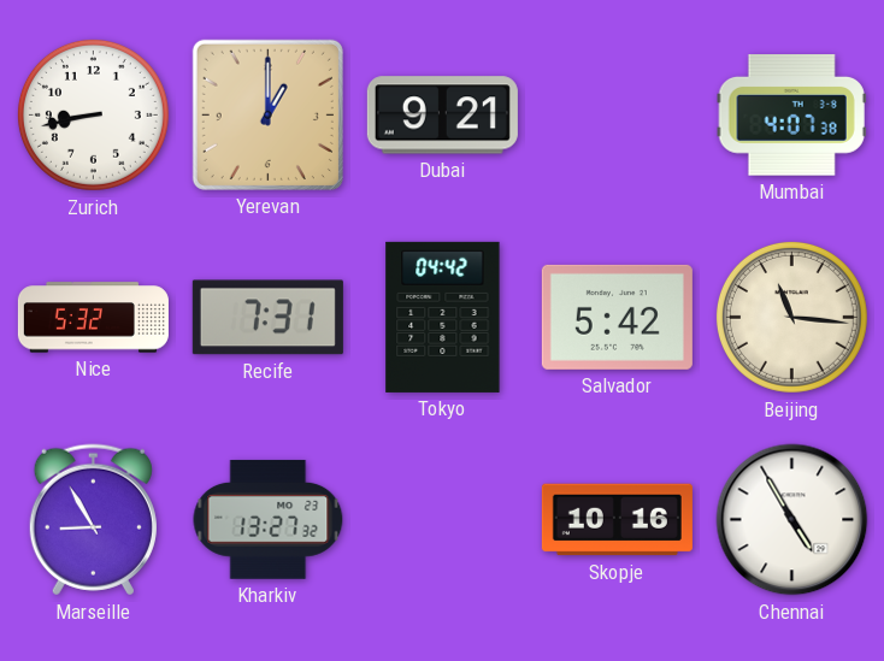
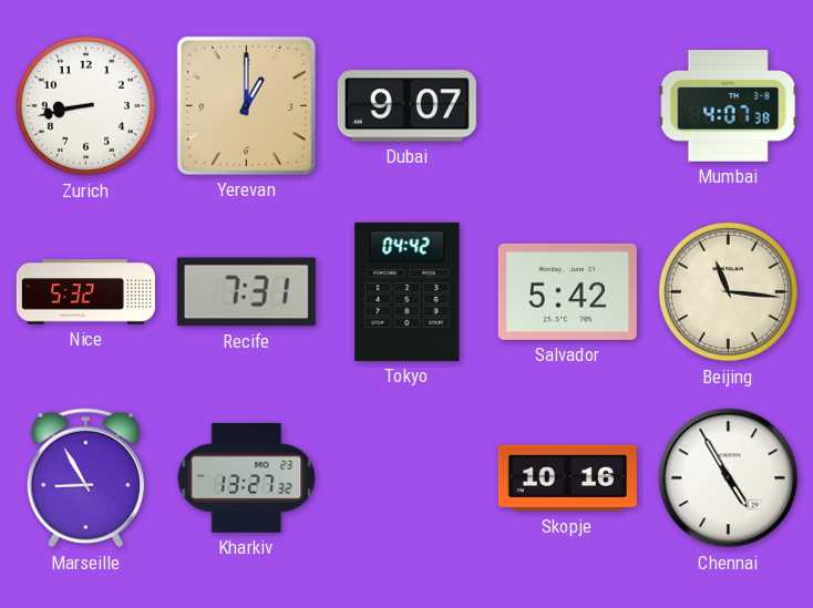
Dubai: 9:21 -> 9:07
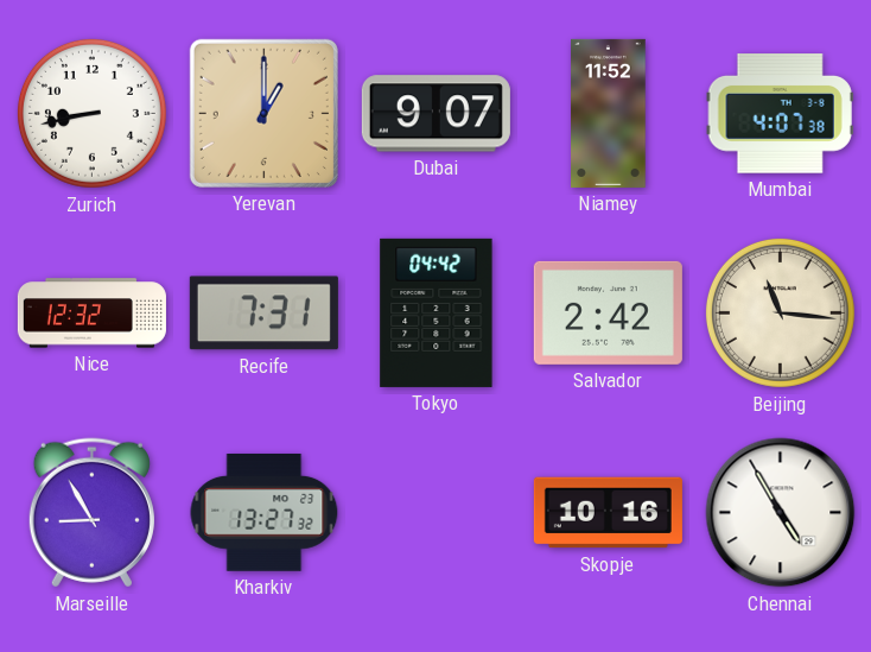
Niamey: none -> 11:52
Nice: 5:32 -> 12:32
Salvador: 5:42 -> 2:42
